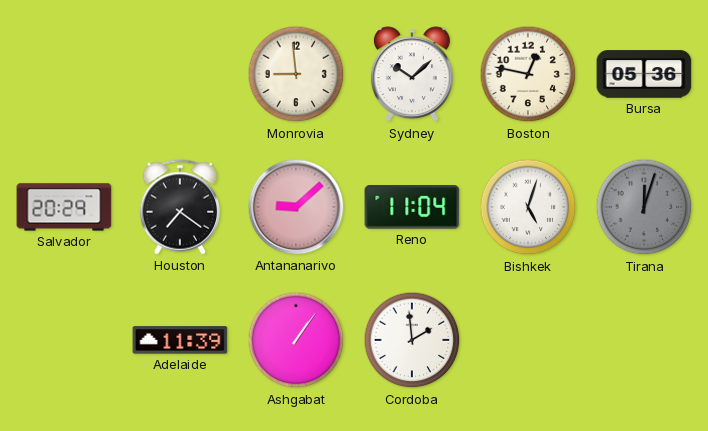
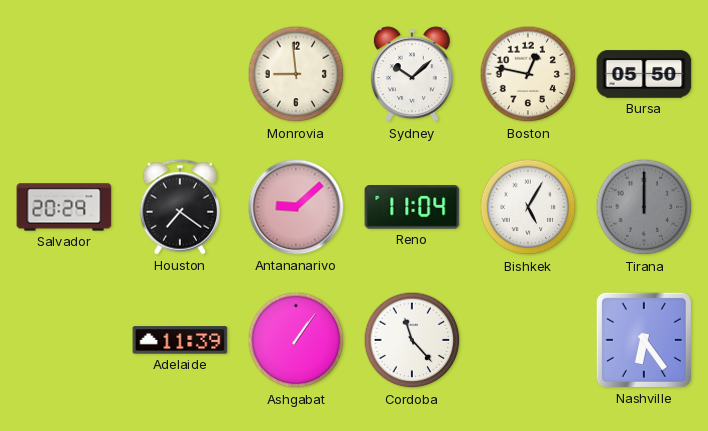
Bursa: 05:36 -> 05:50
Bishkek: 5:03 -> 5:05
Tirana: 12:03 -> 12:00
Cordoba: 1:59 -> 11:23
Nashville: none -> 6:24
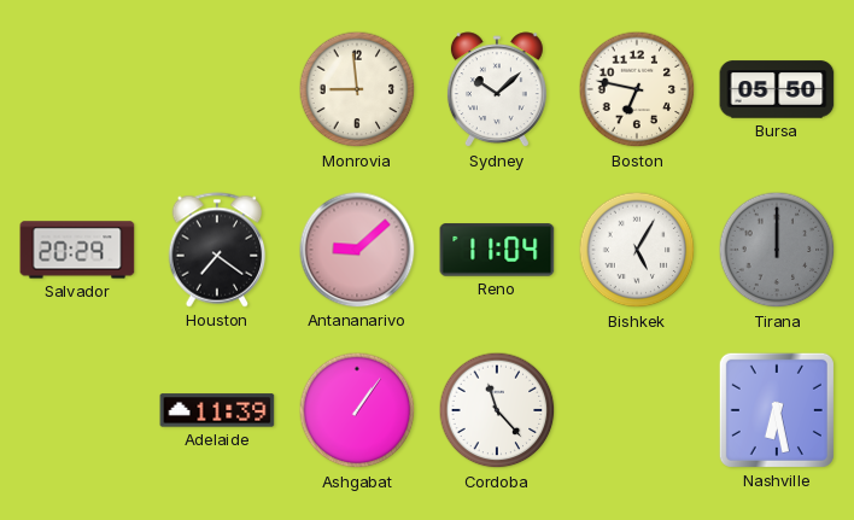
Boston: 12:47 -> 6:47
Nashville: 6:24 -> 6:28
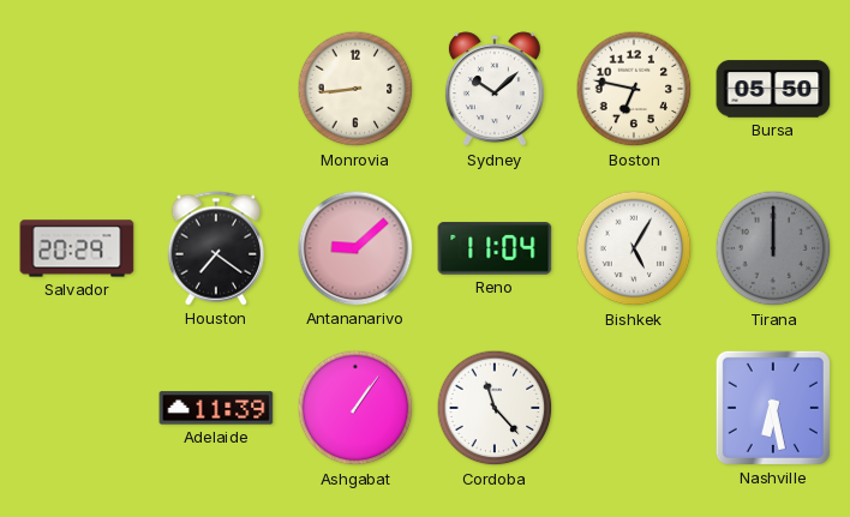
Monrovia: 8:59 -> 8:44
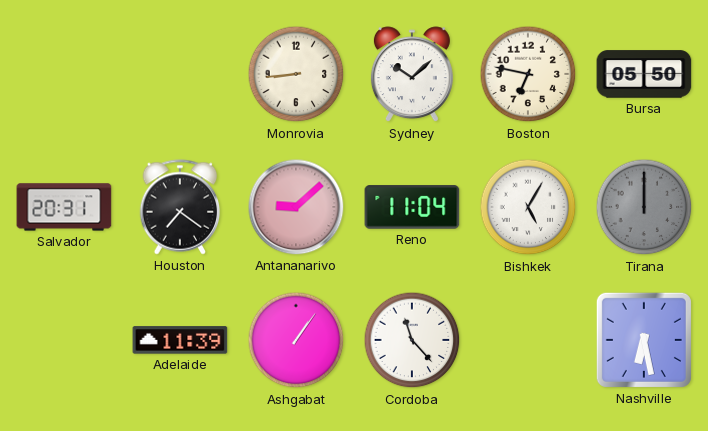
Salvador: 20:29 -> 20:31
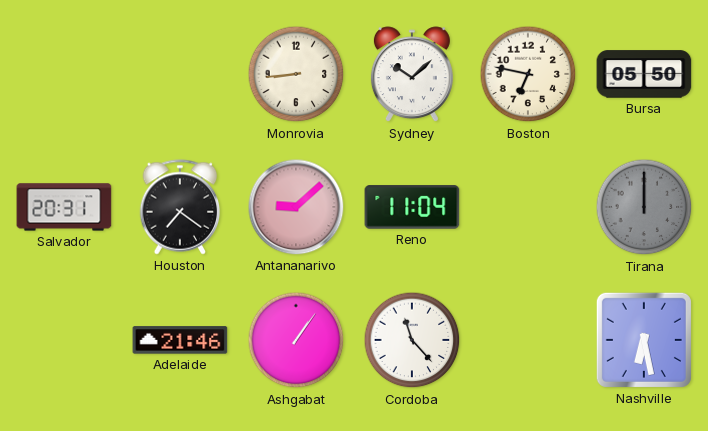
Bishkek: 5:05 -> none
Adelaide: 11:39 -> 21:46
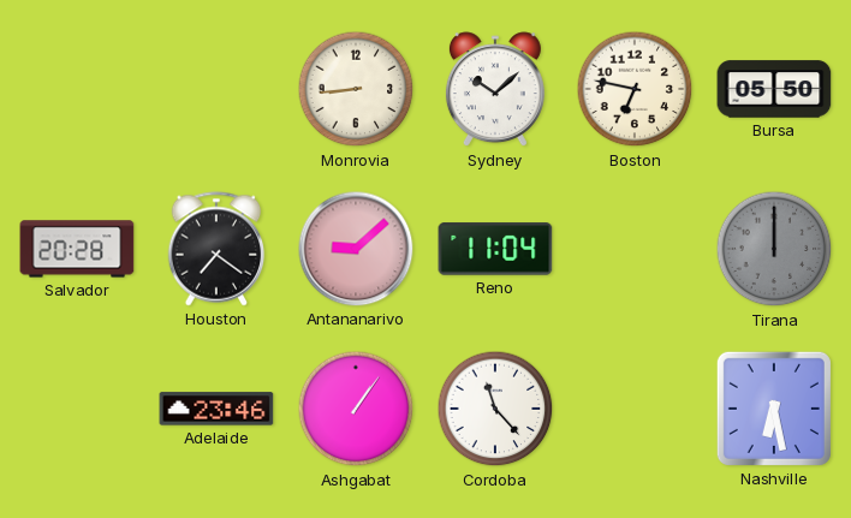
Salvador: 20:31 -> 20:28
Adelaide: 21:46 -> 23:46
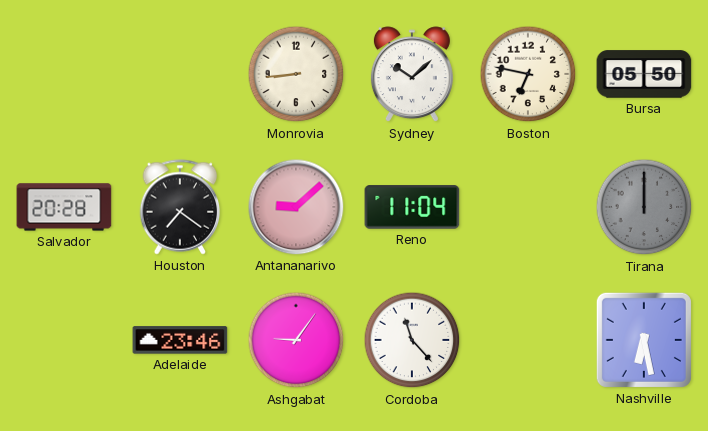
Ashgabat: 1:06 -> 9:06
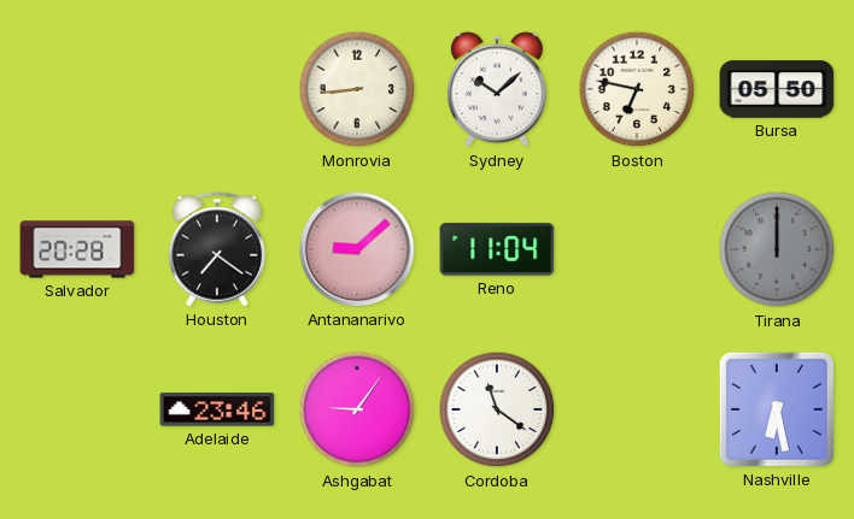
Cordoba: 11:23 -> 11:21
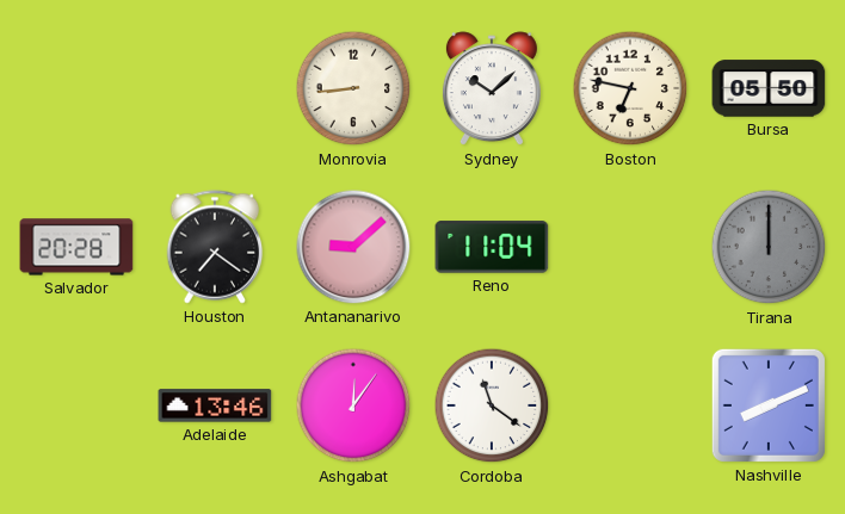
Adelaide: 23:46 -> 13:46
Ashgabat: 9:06 -> 12:06
Nashville: 6:28 -> 8:11
